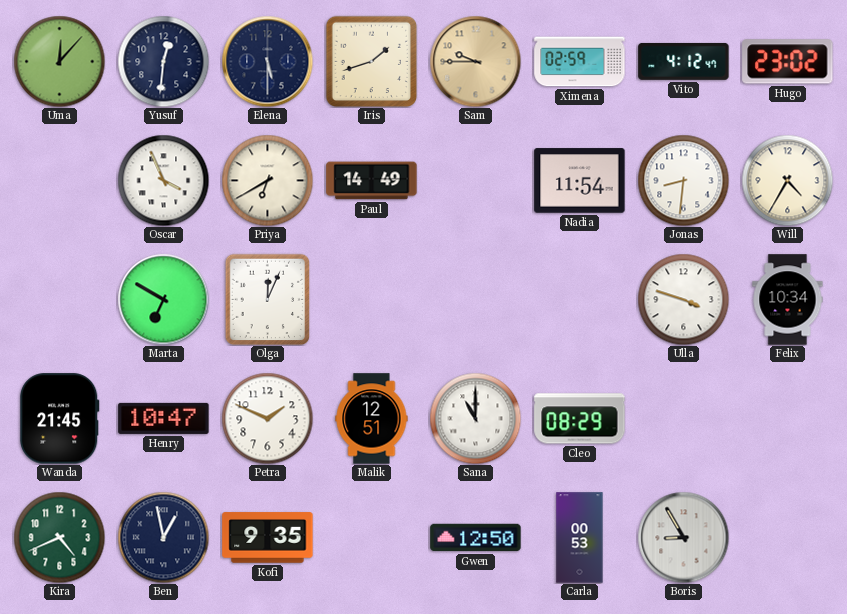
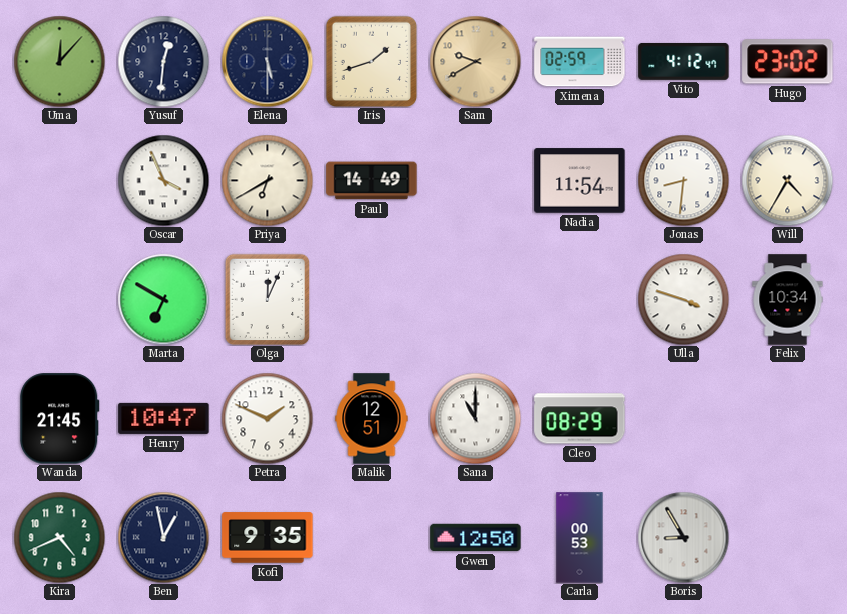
Sam: 9:45 -> 9:40
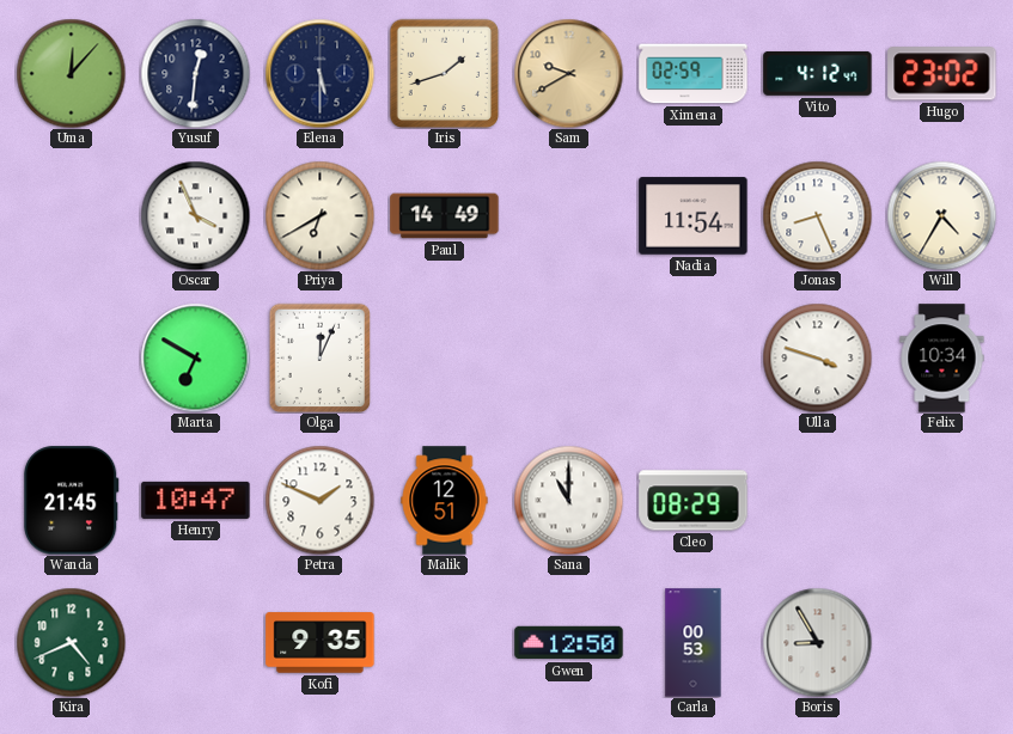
Jonas: 8:31 -> 8:26
Ben: 12:58 -> none
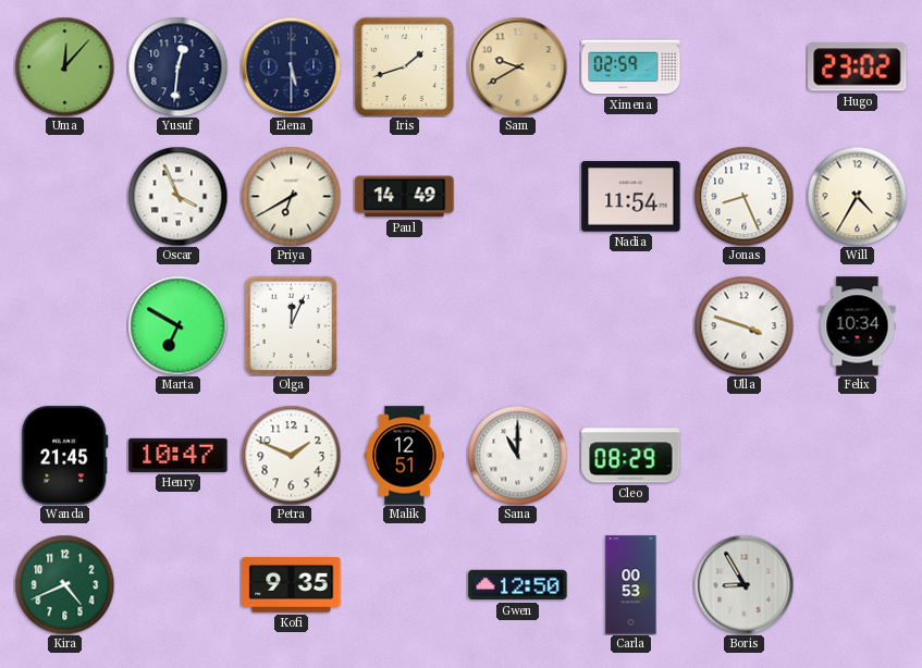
Vito: 4:12 -> none
